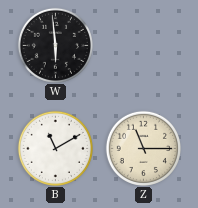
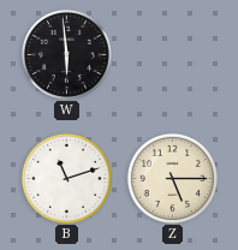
B: 11:10 -> 11:12
Z: 11:15 -> 5:15
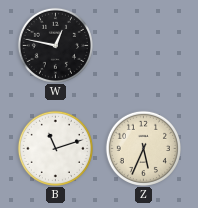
W: 5:59 -> 12:47
Z: 5:15 -> 5:34
